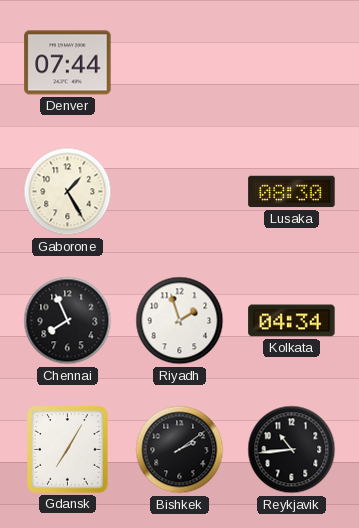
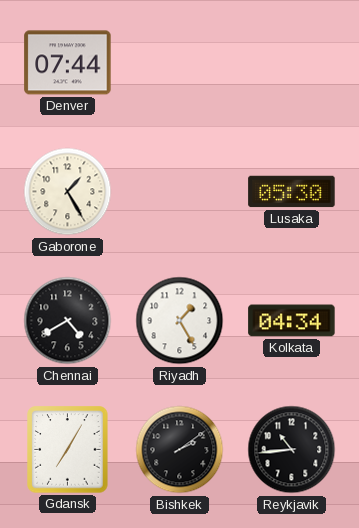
Lusaka: 08:30 -> 05:30
Chennai: 7:56 -> 4:40
Riyadh: 1:57 -> 1:25
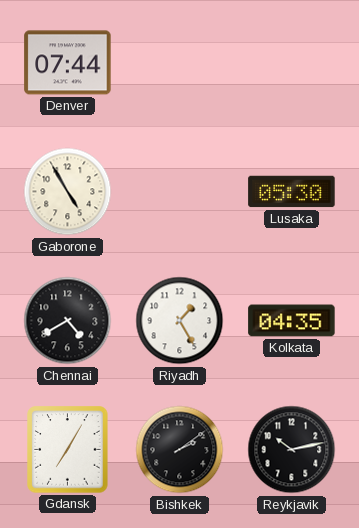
Gaborone: 1:25 -> 4:55
Kolkata: 04:34 -> 04:35
Reykjavik: 10:44 -> 10:13
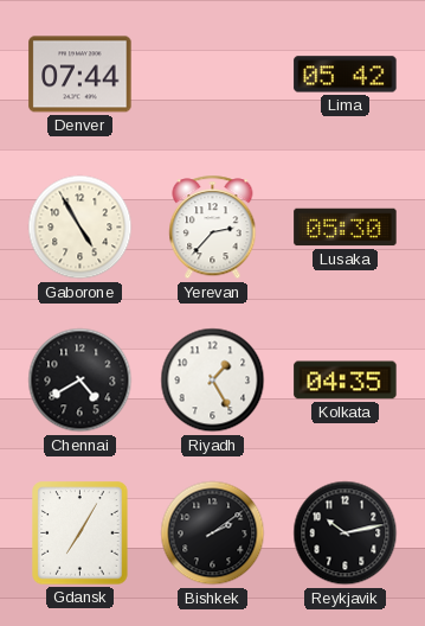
Lima: none -> 05:42
Yerevan: none -> 2:37
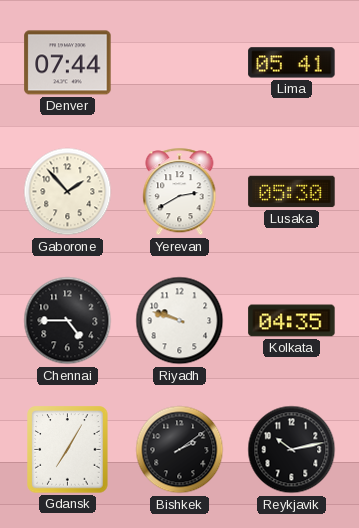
Lima: 05:42 -> 05:41
Gaborone: 4:55 -> 1:53
Yerevan: 2:37 -> 2:40
Chennai: 4:40 -> 4:45
Riyadh: 1:25 -> 9:48
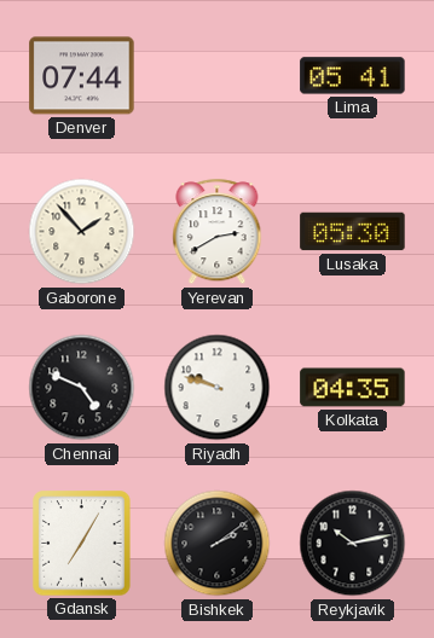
Chennai: 4:45 -> 4:49
